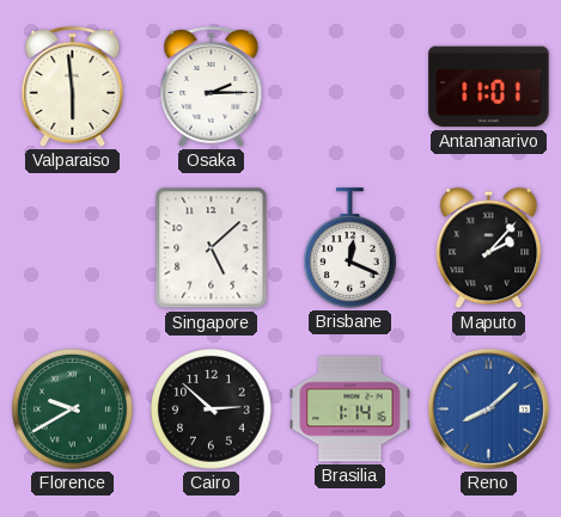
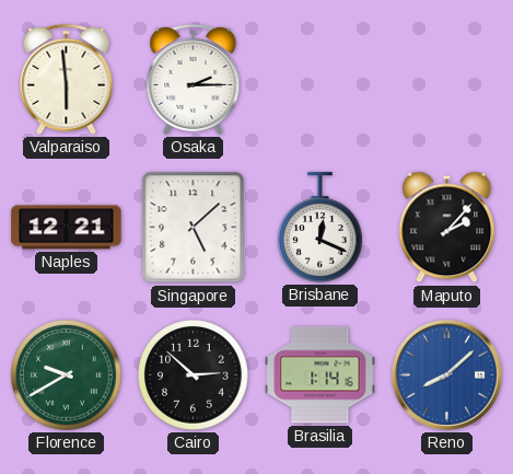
Antananarivo: 11:01 -> none
Naples: none -> 12:21
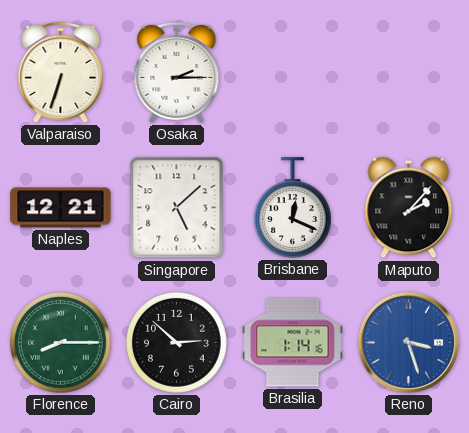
Valparaiso: 5:59 -> 6:33
Florence: 9:40 -> 8:15
Reno: 8:08 -> 3:27
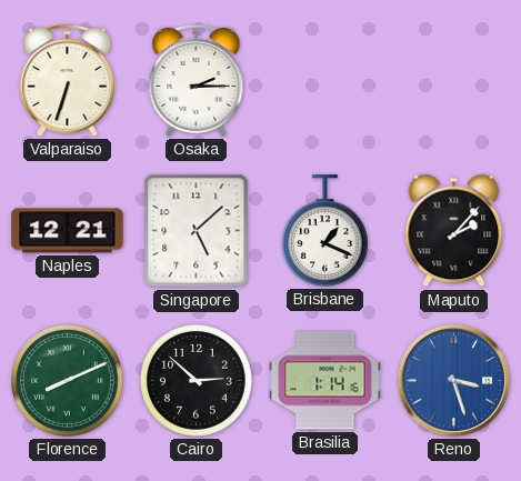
Brisbane: 12:19 -> 1:19
Florence: 8:15 -> 8:11
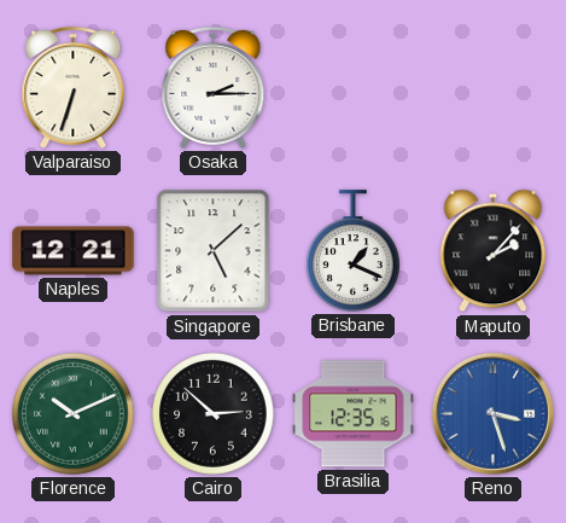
Florence: 8:11 -> 10:11
Brasilia: 1:14 -> 12:35
